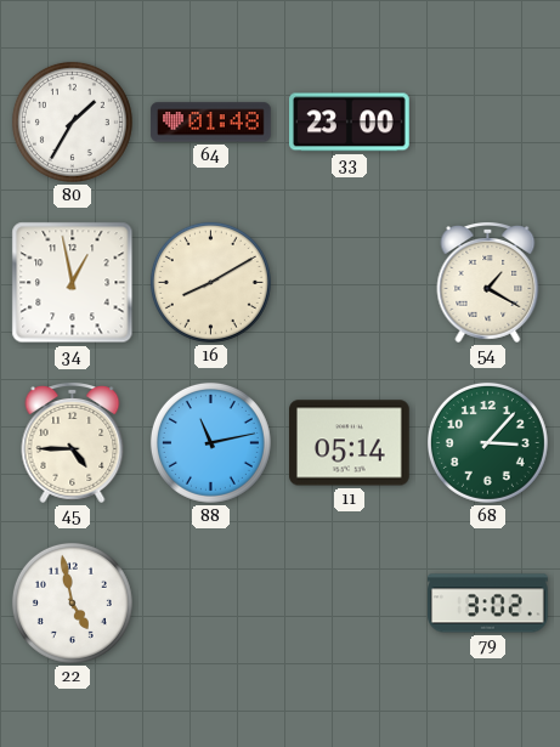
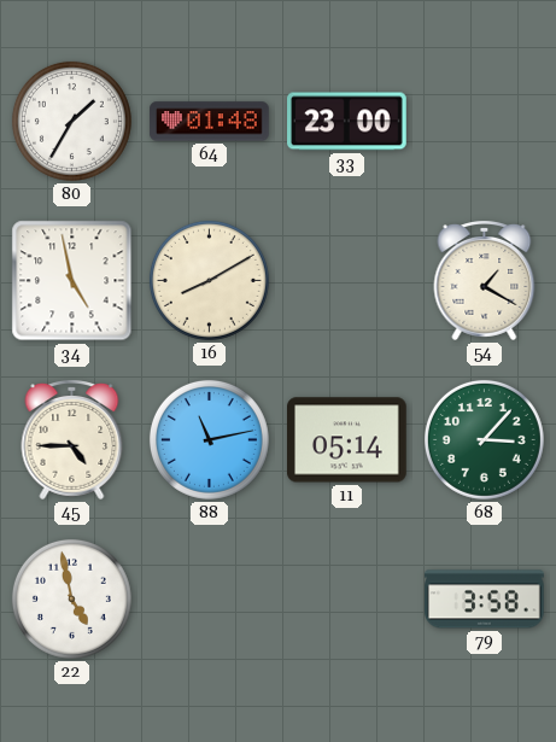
34: 12:58 -> 4:58
79: 3:02 -> 3:58
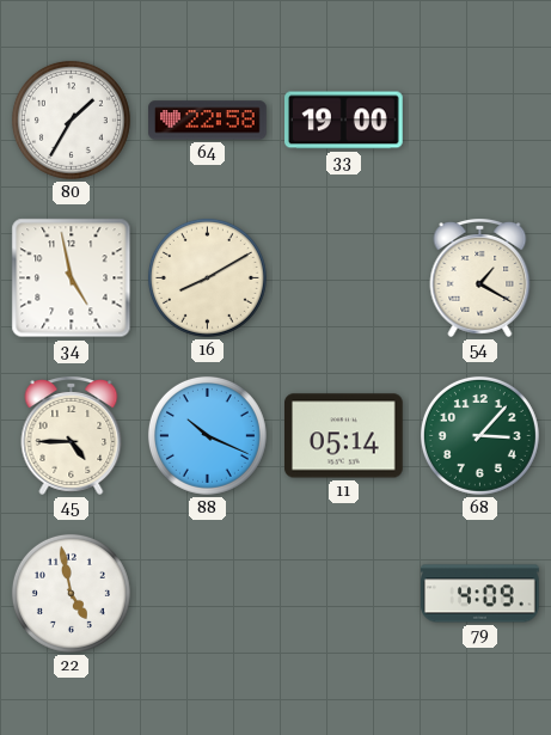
64: 01:48 -> 22:58
33: 23:00 -> 19:00
88: 11:13 -> 10:19
79: 3:58 -> 4:09
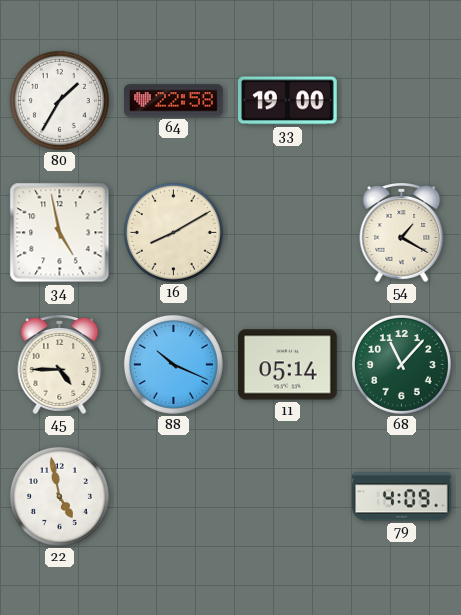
68: 3:07 -> 11:07
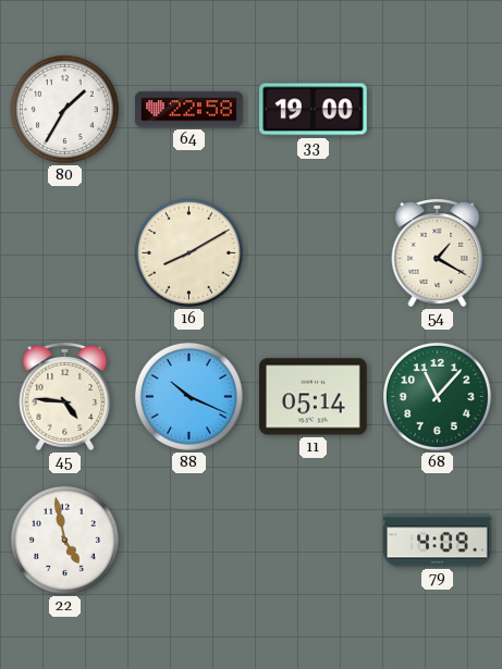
34: 4:58 -> none
45: 4:45 -> 4:46
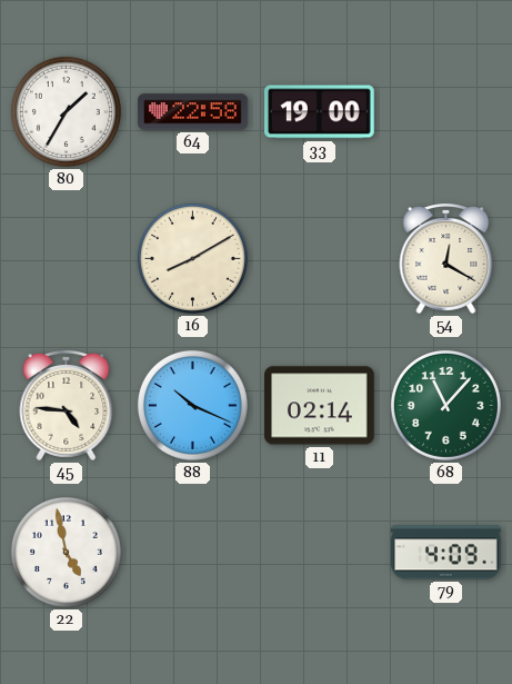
54: 1:20 -> 12:20
11: 05:14 -> 02:14
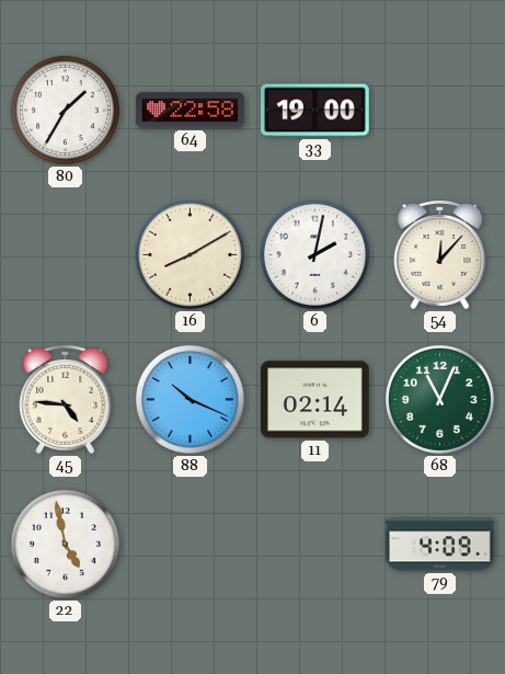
6: none -> 2:02
54: 12:20 -> 12:07
68: 11:07 -> 11:04
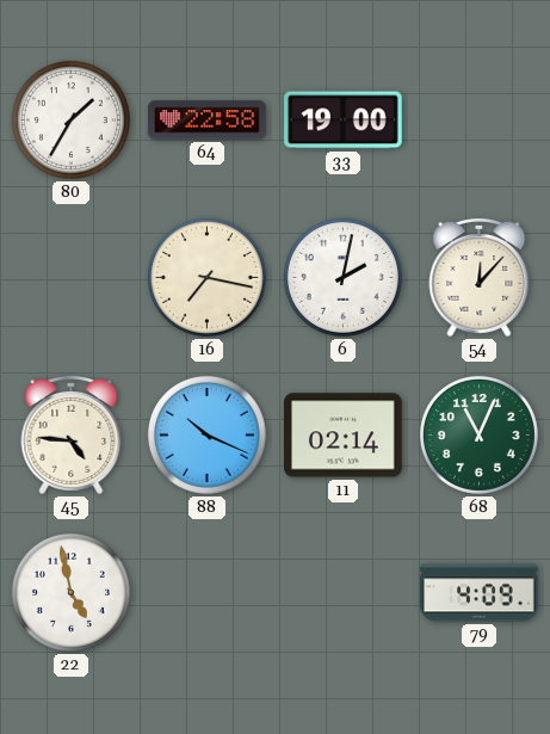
16: 8:10 -> 7:17
